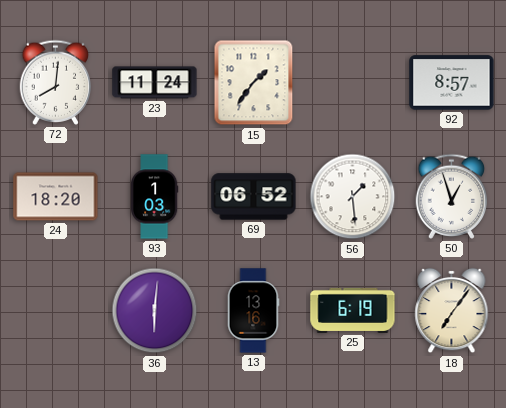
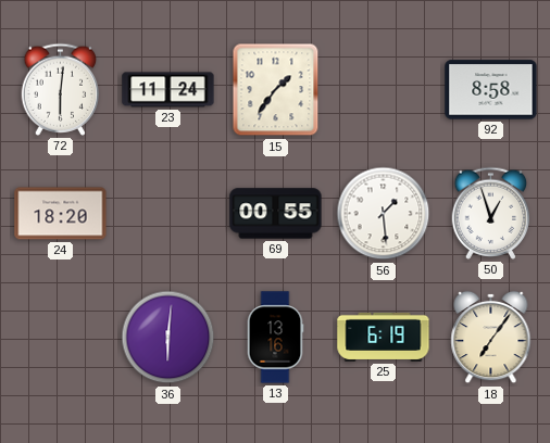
72: 8:01 -> 6:01
92: 8:57 -> 8:58
93: 1:03 -> none
69: 06:52 -> 00:55
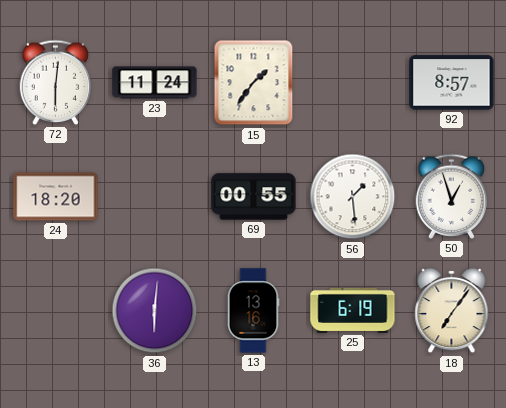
92: 8:58 -> 8:57
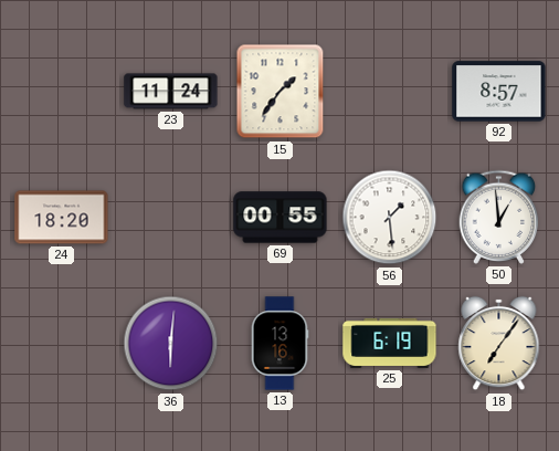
72: 6:01 -> none
50: 12:57 -> 12:59
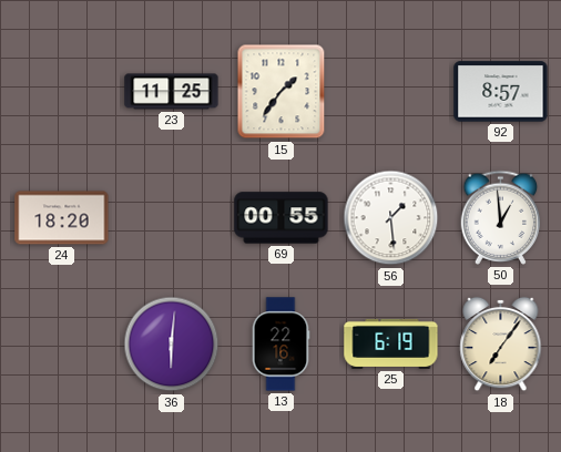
23: 11:24 -> 11:25
13: 13:16 -> 22:16
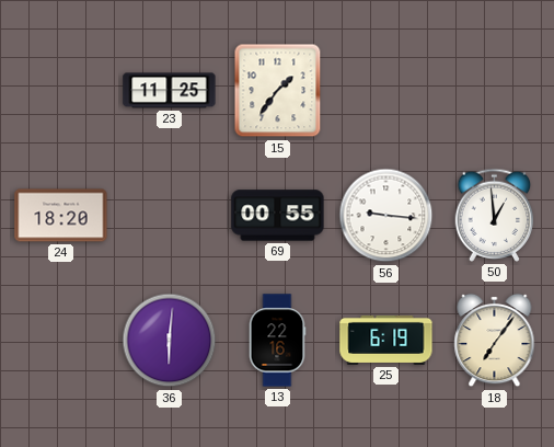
92: 8:57 -> none
56: 1:29 -> 9:16
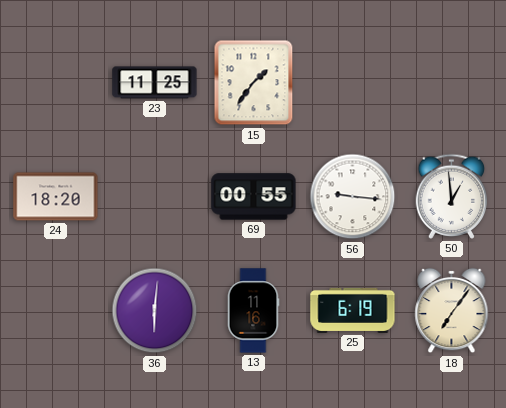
13: 22:16 -> 11:16
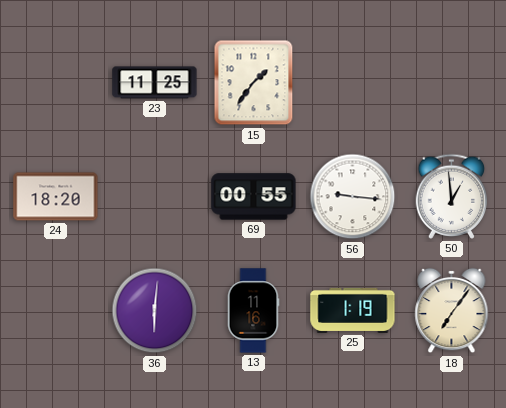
25: 6:19 -> 1:19
